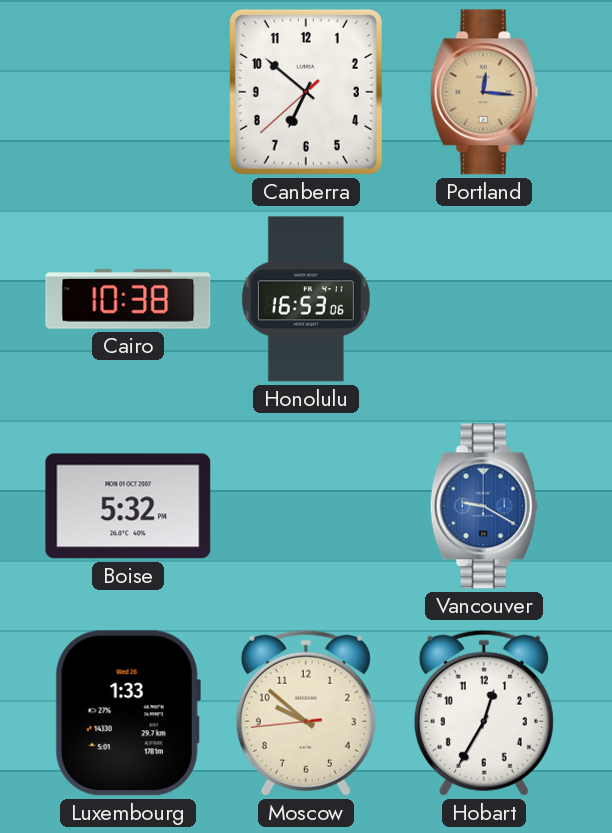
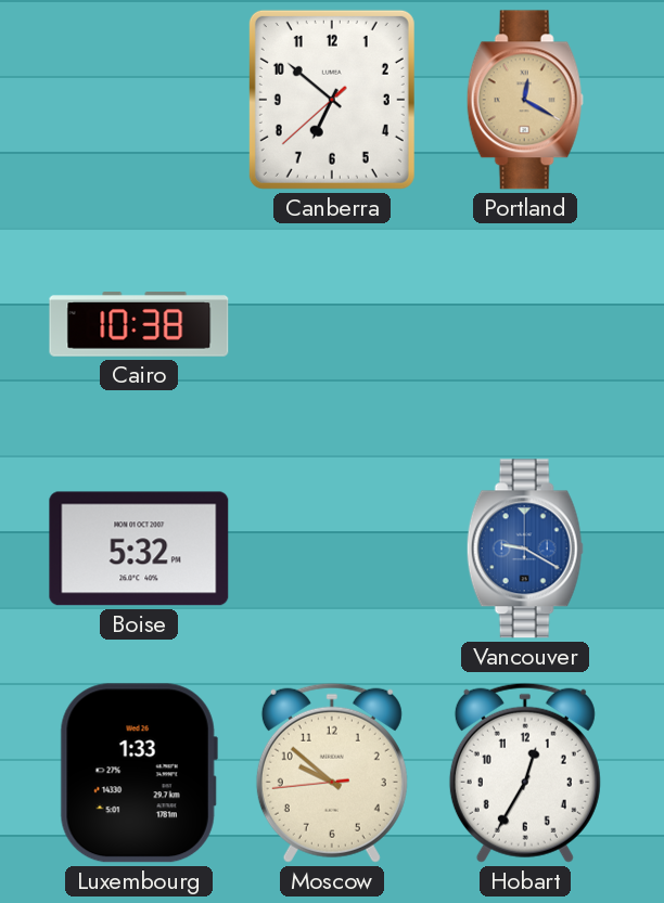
Portland: 12:16 -> 12:20
Honolulu: 16:53 -> none
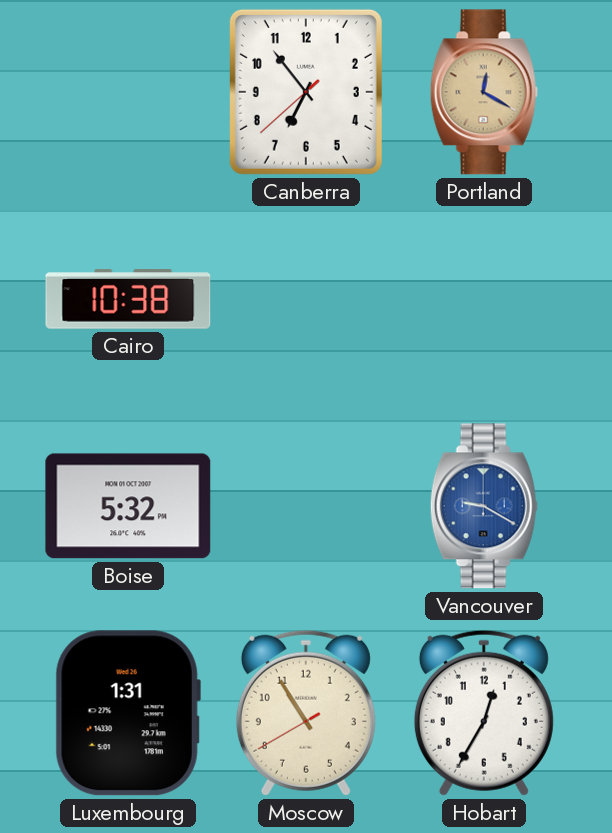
Canberra: 6:51 -> 6:53
Luxembourg: 1:33 -> 1:31
Moscow: 9:51 -> 10:54
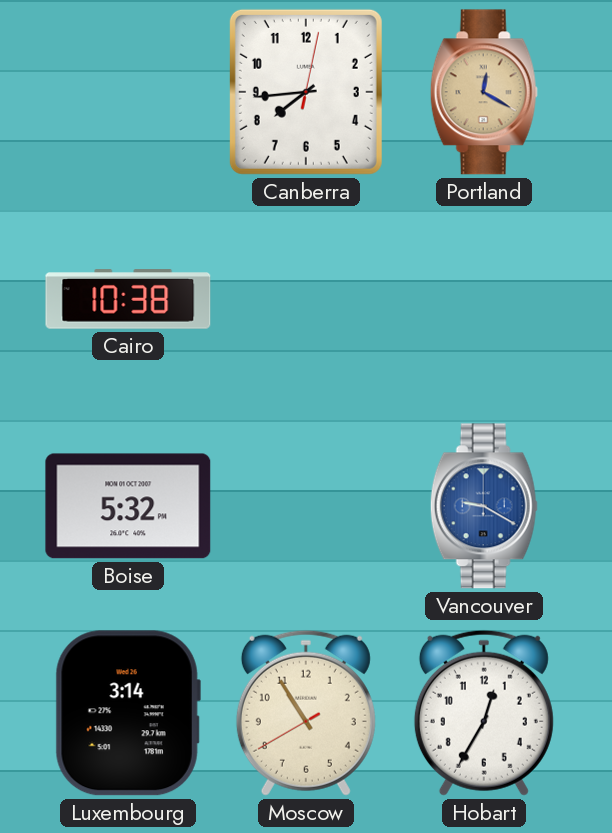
Canberra: 6:53 -> 7:44
Luxembourg: 1:31 -> 3:14
